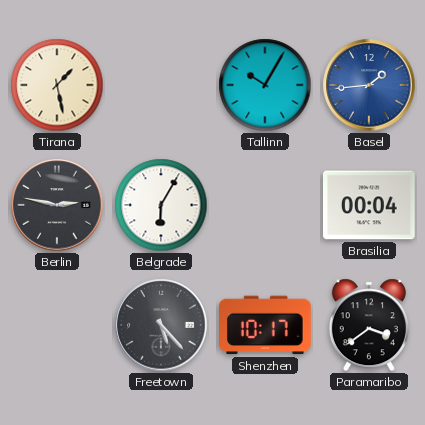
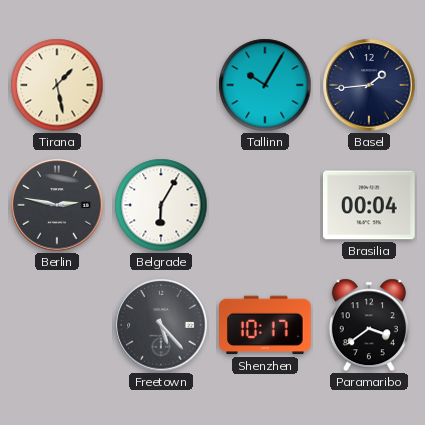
Basel dial: blue -> navy
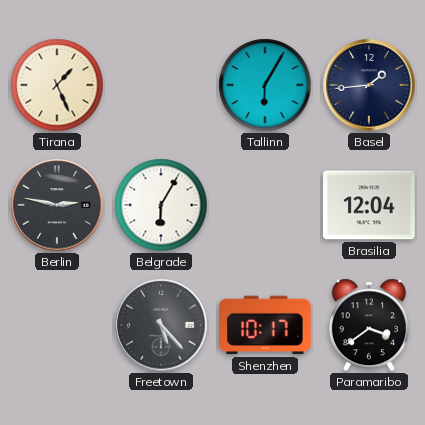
Tirana: 1:28 -> 1:26
Tallinn: 10:05 -> 6:05
Brasilia: 00:04 -> 12:04
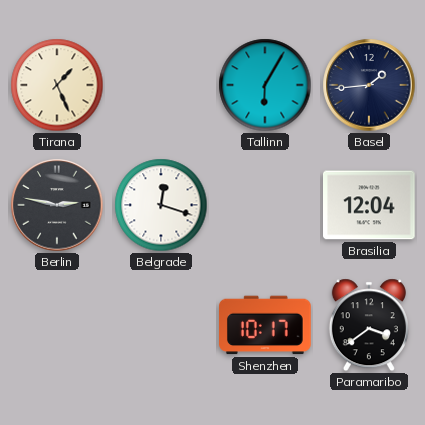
Belgrade: 6:05 -> 12:18
Freetown: 5:23 -> none
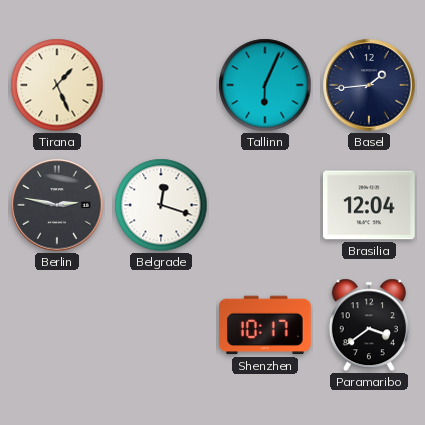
Tallinn: 6:05 -> 6:04
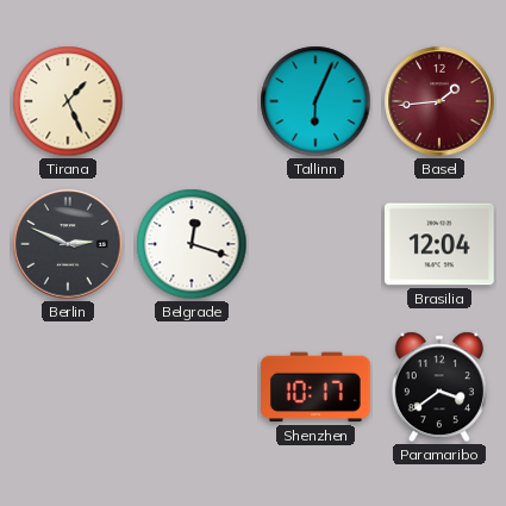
Basel dial: navy -> burgundy
Berlin: 2:47 -> 2:49
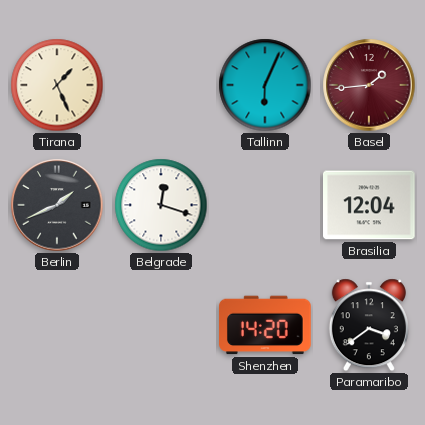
Berlin: 2:49 -> 1:41
Shenzhen: 10:17 -> 14:20
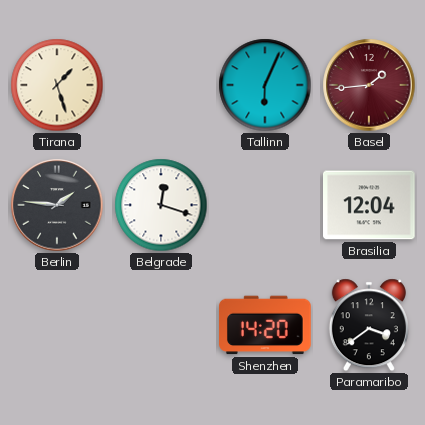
Tirana: 1:26 -> 1:27
Berlin: 1:41 -> 1:46
